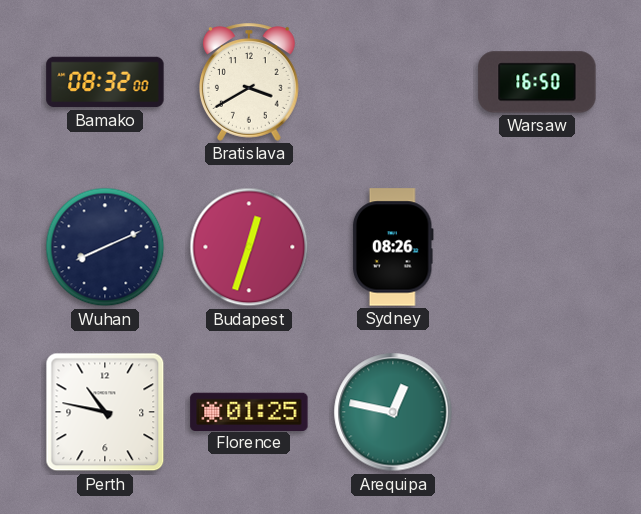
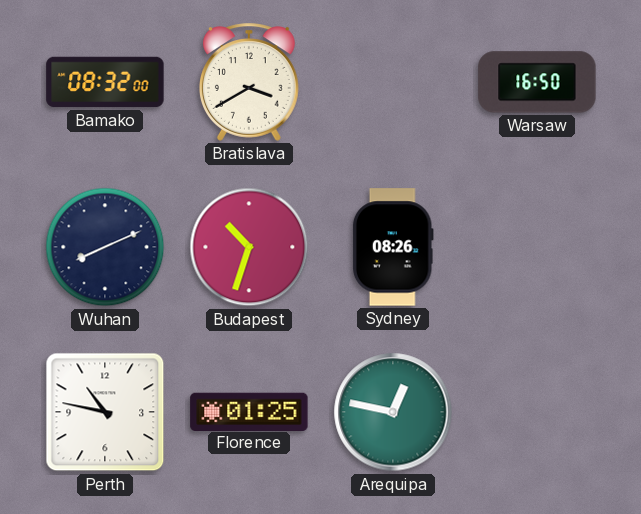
Budapest: 12:33 -> 10:33
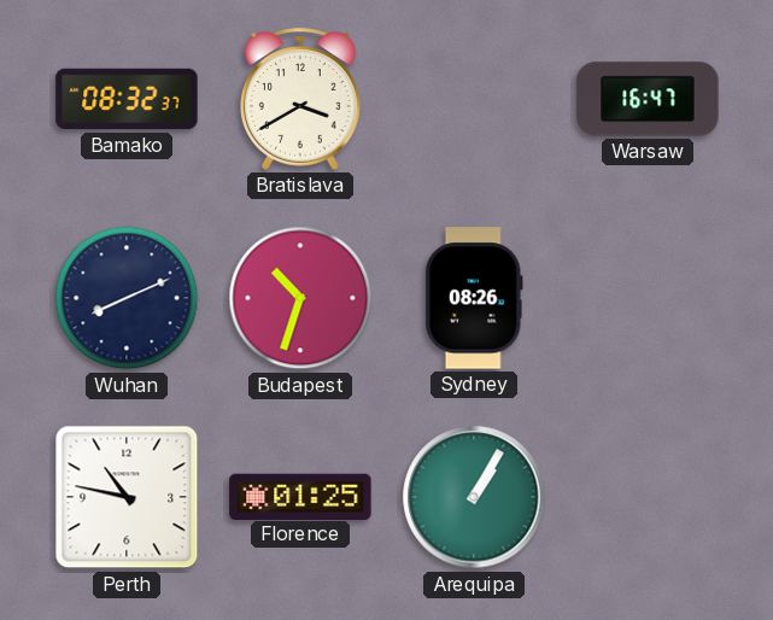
Bamako: 08:32:00 -> 08:32:37
Warsaw: 16:50 -> 16:47
Arequipa: 12:47 -> 1:05
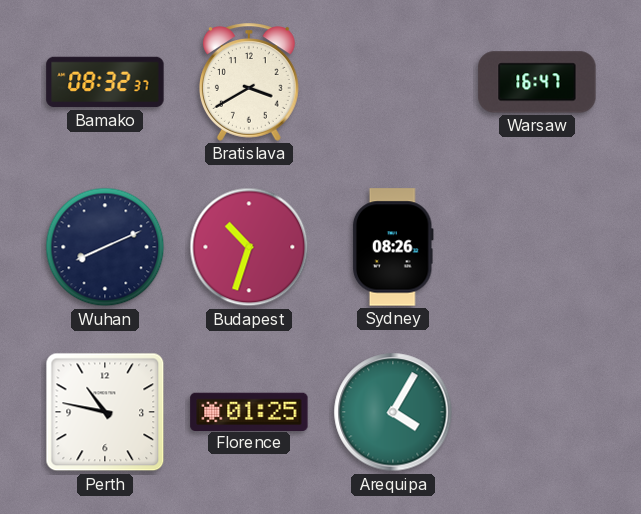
Arequipa: 1:05 -> 4:05
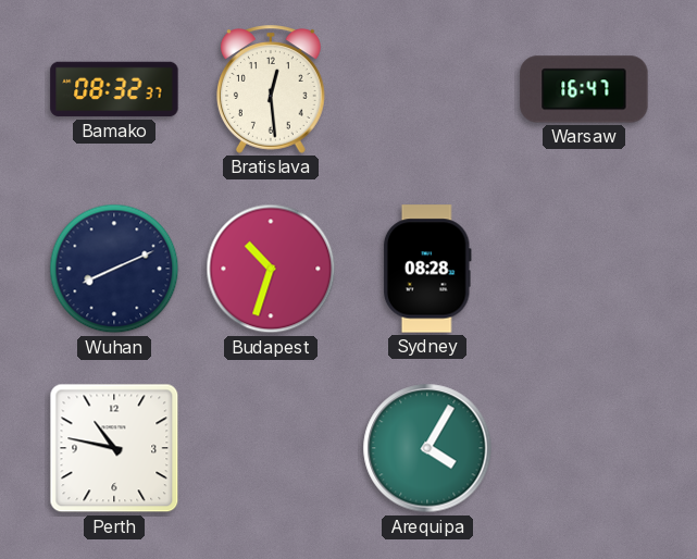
Bratislava: 3:40 -> 12:29
Sydney: 08:26 -> 08:28
Florence: 01:25 -> none
